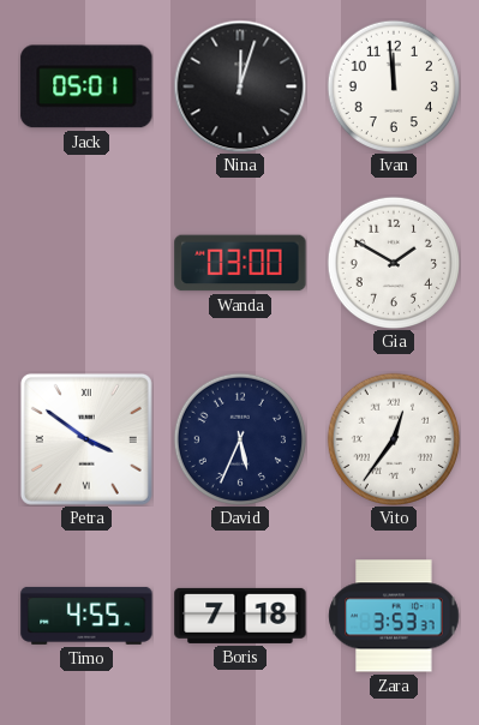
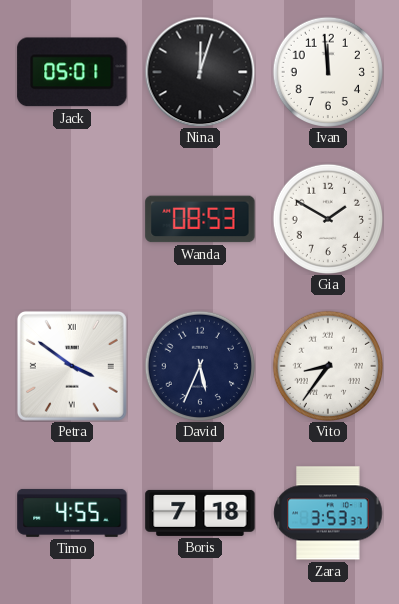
Wanda: 03:00 -> 08:53
Vito: 12:36 -> 8:36
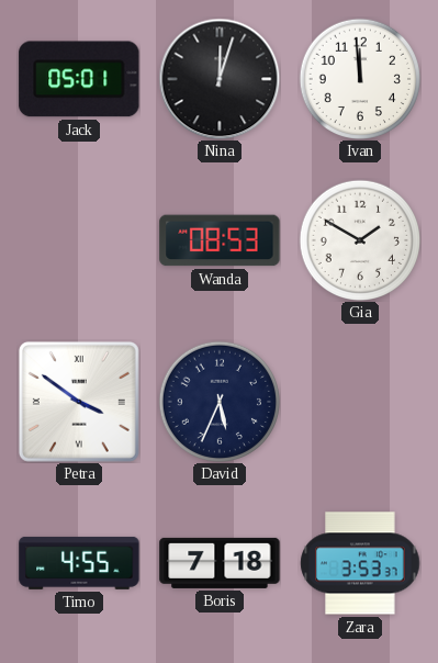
Vito: 8:36 -> none
